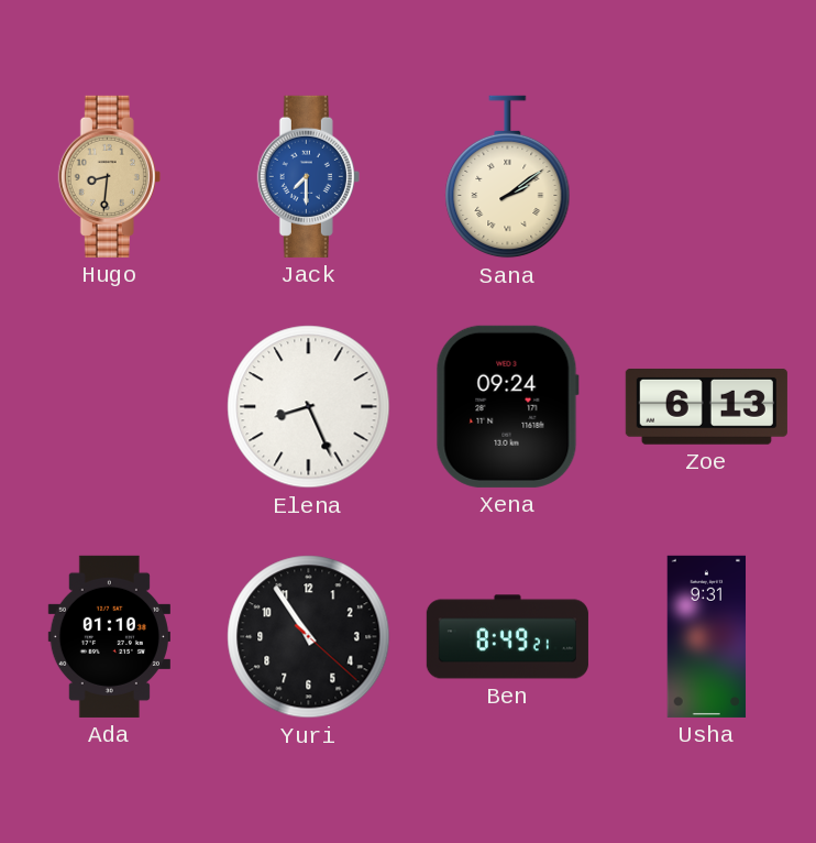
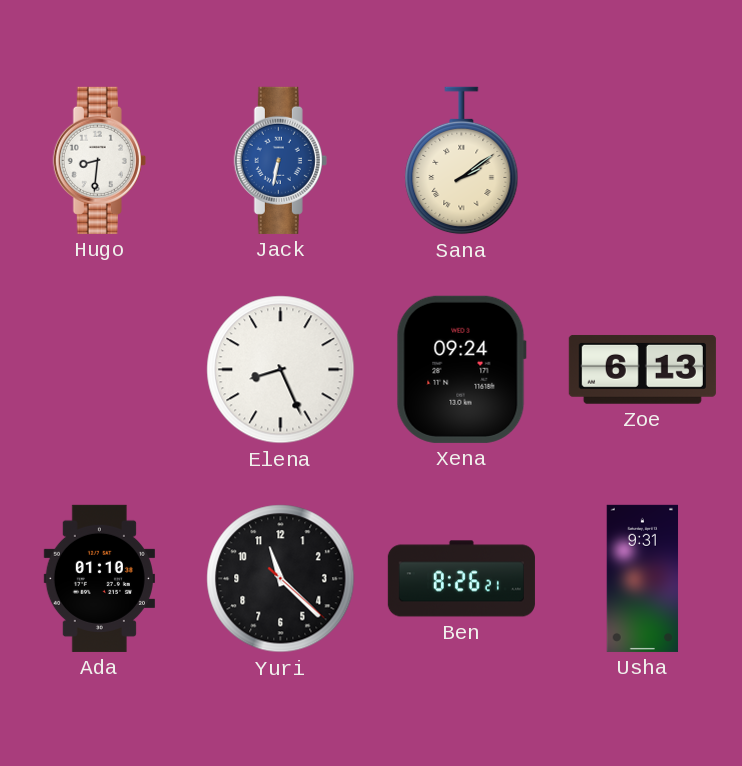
Hugo dial: champagne -> white
Jack: 7:30 -> 6:32
Yuri: 10:54 -> 11:22
Ben: 8:49 -> 8:26
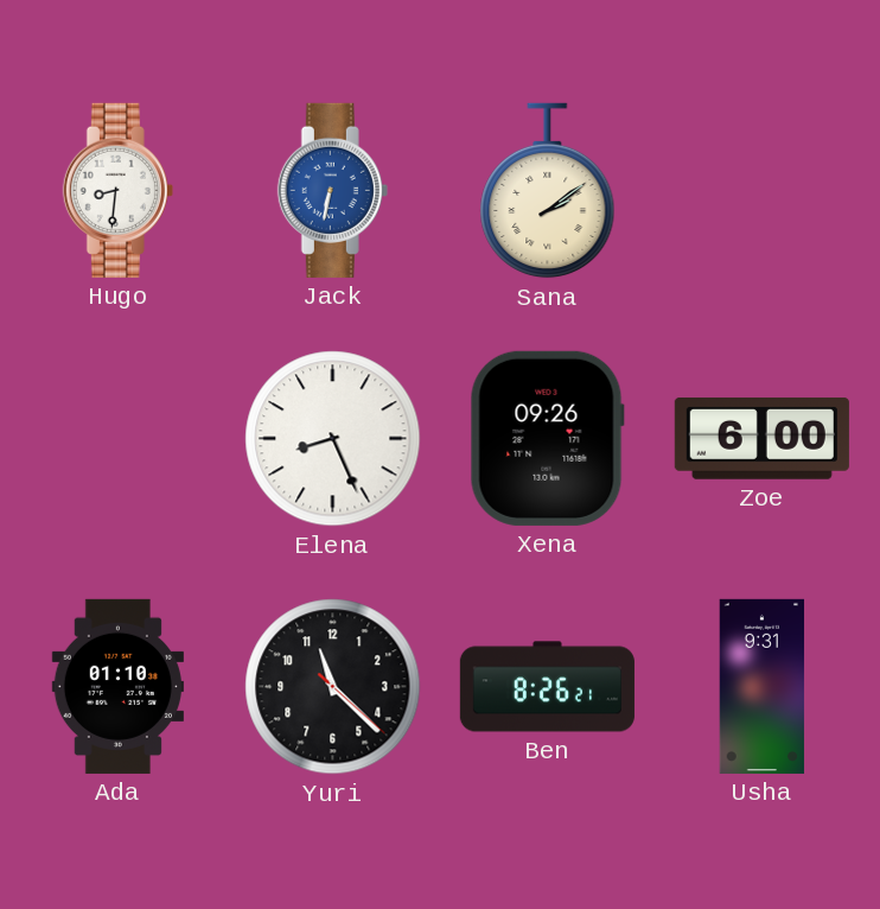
Xena: 09:24 -> 09:26
Zoe: 6:13 -> 6:00
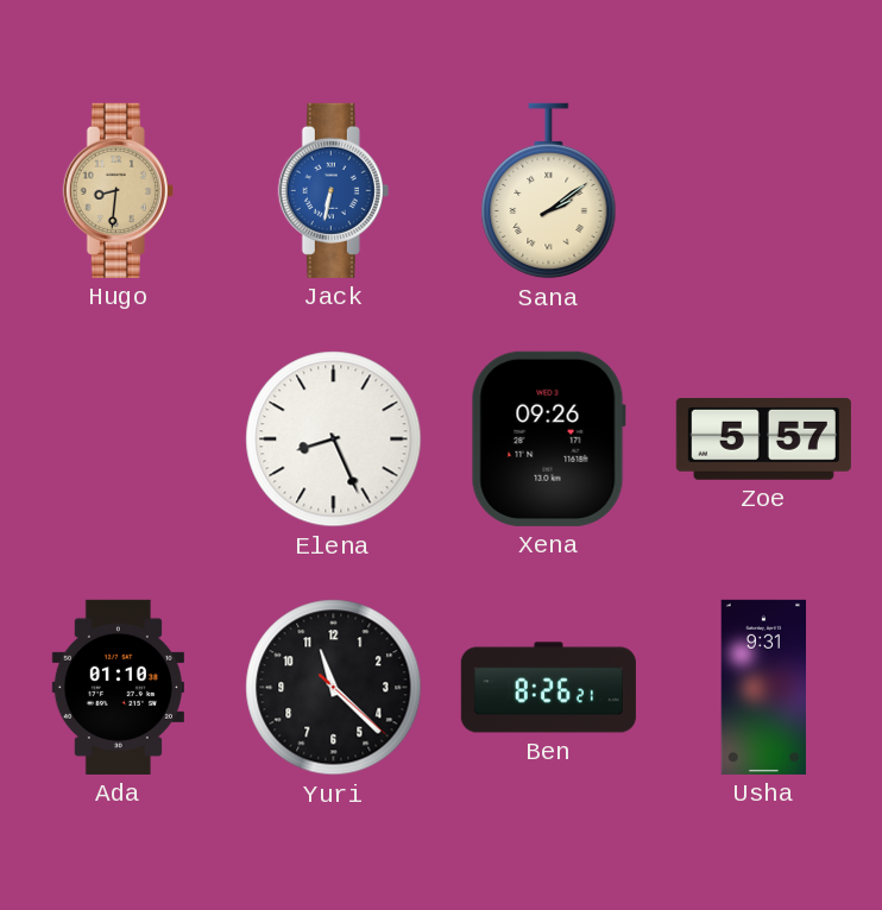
Hugo dial: white -> champagne
Zoe: 6:00 -> 5:57
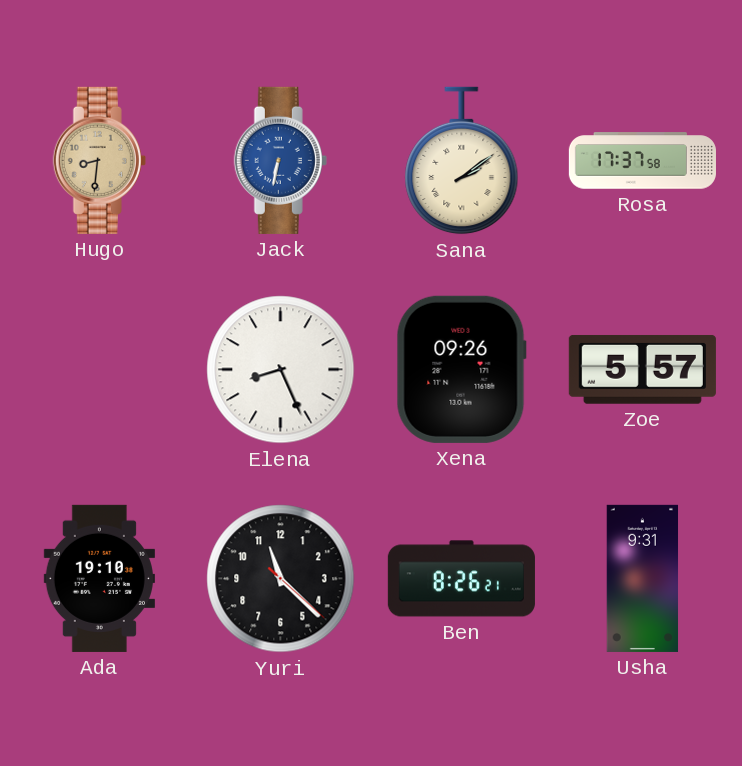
Rosa: none -> 17:37
Ada: 01:10 -> 19:10
